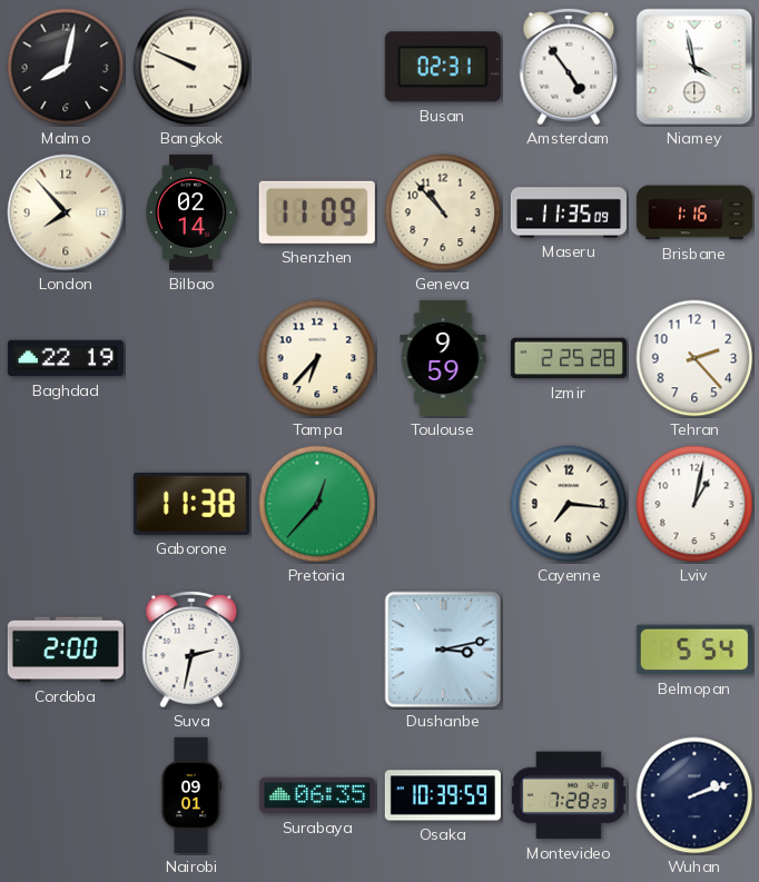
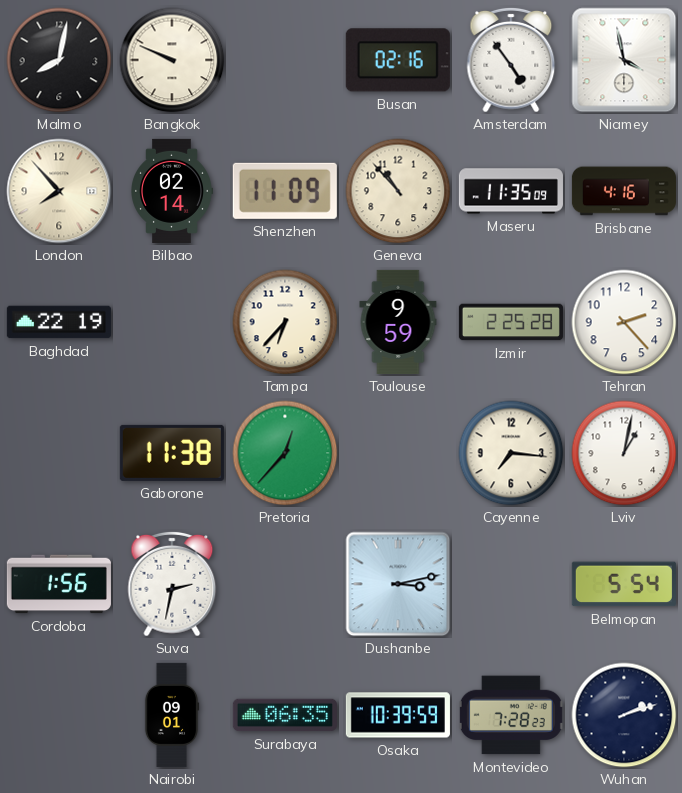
Busan: 02:31 -> 02:16
Brisbane: 1:16 -> 4:16
Cordoba: 2:00 -> 1:56
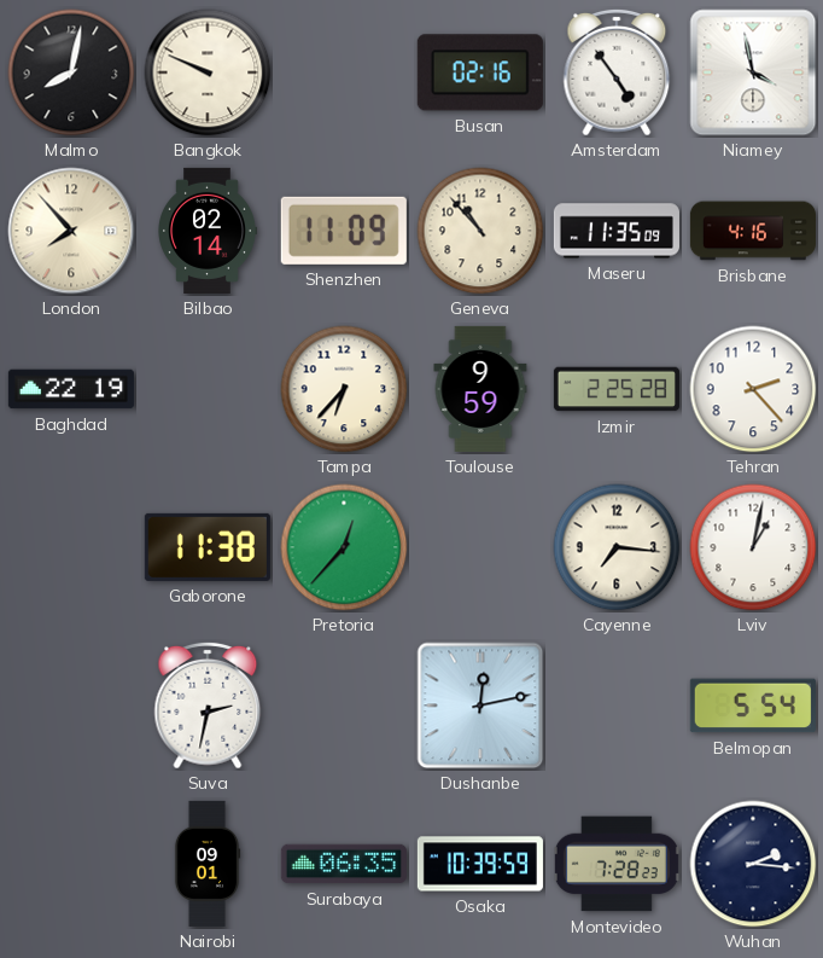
Cordoba: 1:56 -> none
Dushanbe: 3:13 -> 12:13
Wuhan: 2:12 -> 2:16
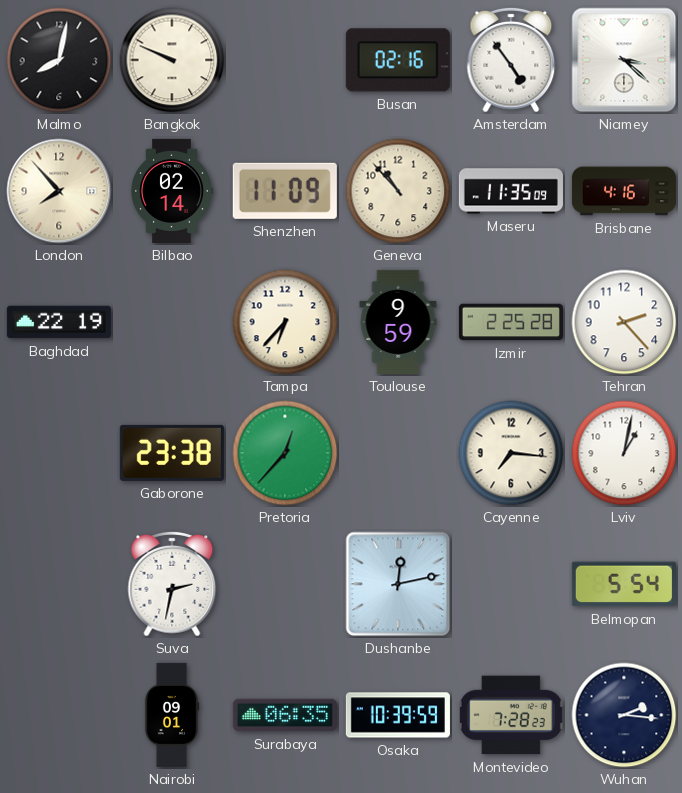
Niamey: 3:58 -> 3:22
Gaborone: 11:38 -> 23:38
